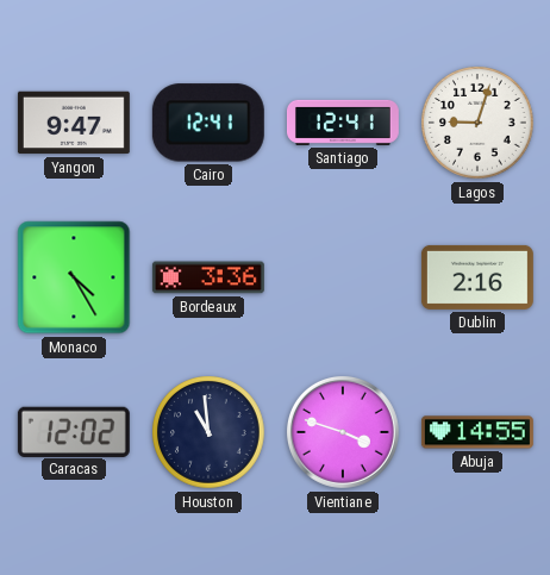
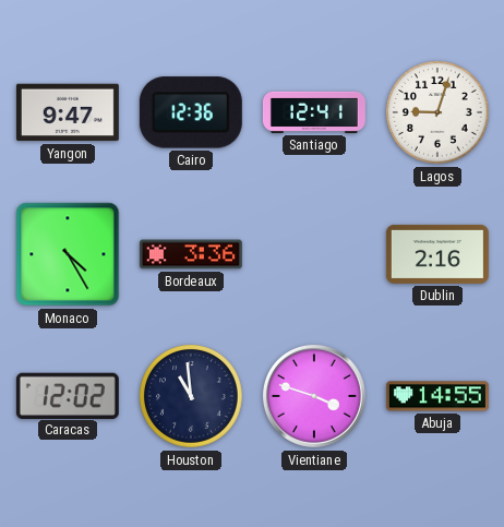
Cairo: 12:41 -> 12:36
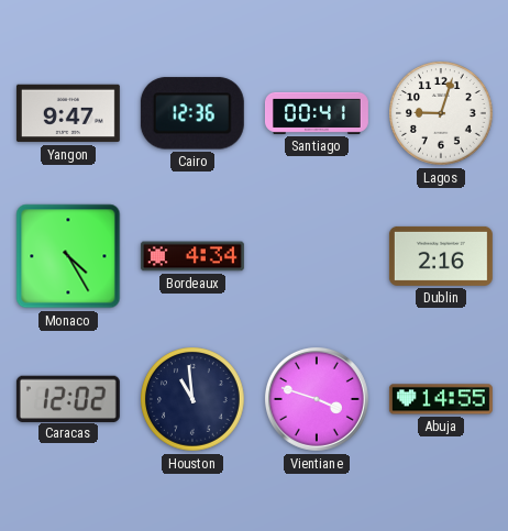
Santiago: 12:41 -> 00:41
Bordeaux: 3:36 -> 4:34
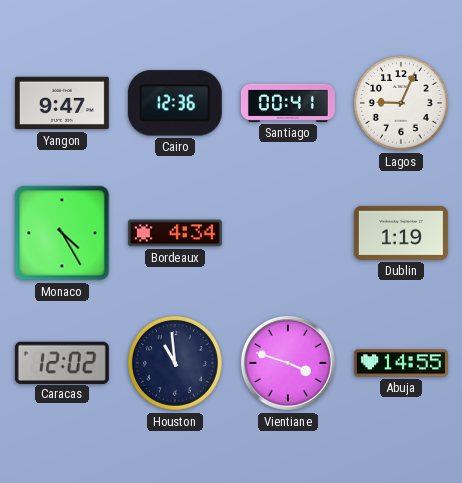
Lagos: 9:03 -> 9:04
Dublin: 2:16 -> 1:19
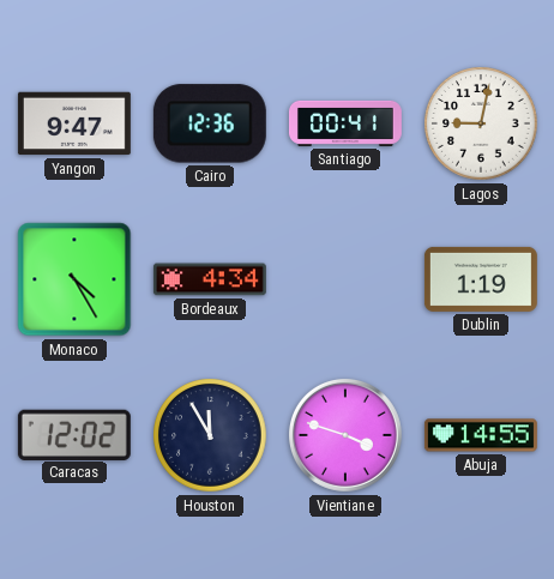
Lagos: 9:04 -> 9:02
Houston: 10:59 -> 11:55
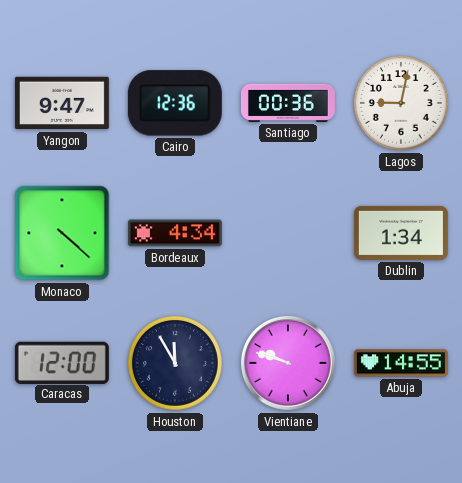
Santiago: 00:41 -> 00:36
Monaco: 4:25 -> 4:22
Dublin: 1:19 -> 1:34
Caracas: 12:02 -> 12:00
Vientiane: 3:48 -> 9:48
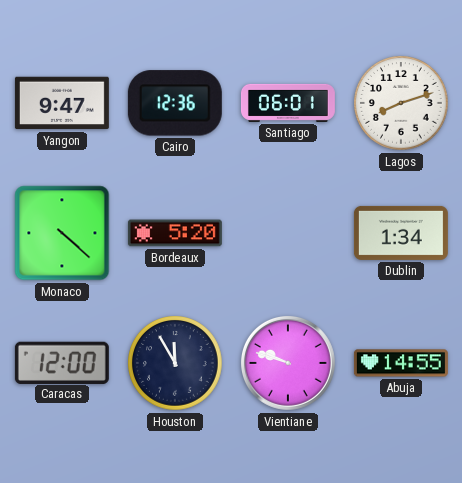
Santiago: 00:36 -> 06:01
Lagos: 9:02 -> 8:12
Bordeaux: 4:34 -> 5:20
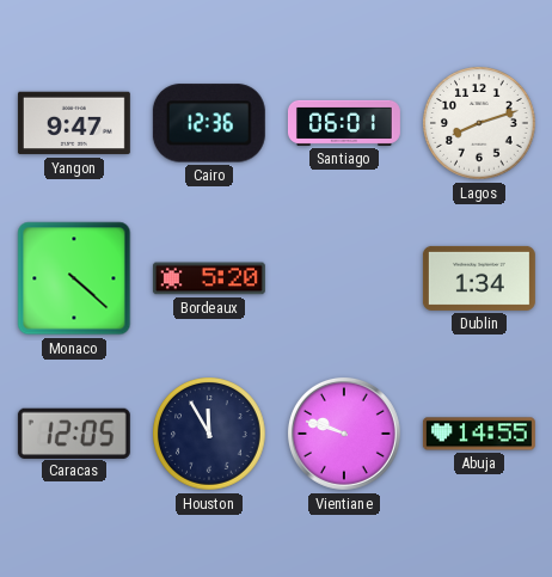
Caracas: 12:00 -> 12:05
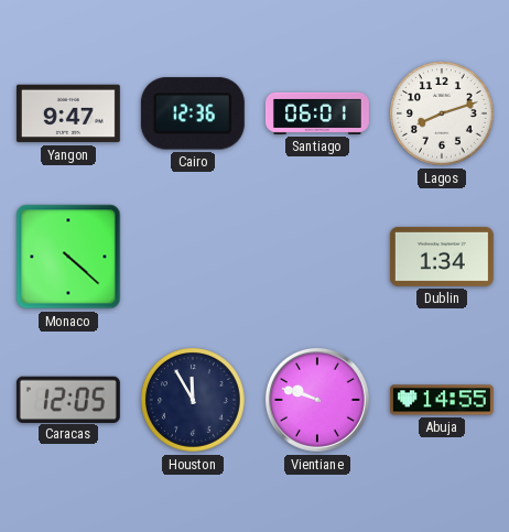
Bordeaux: 5:20 -> none
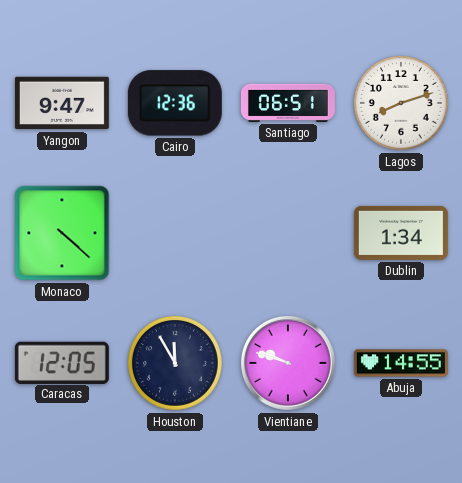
Santiago: 06:01 -> 06:51
